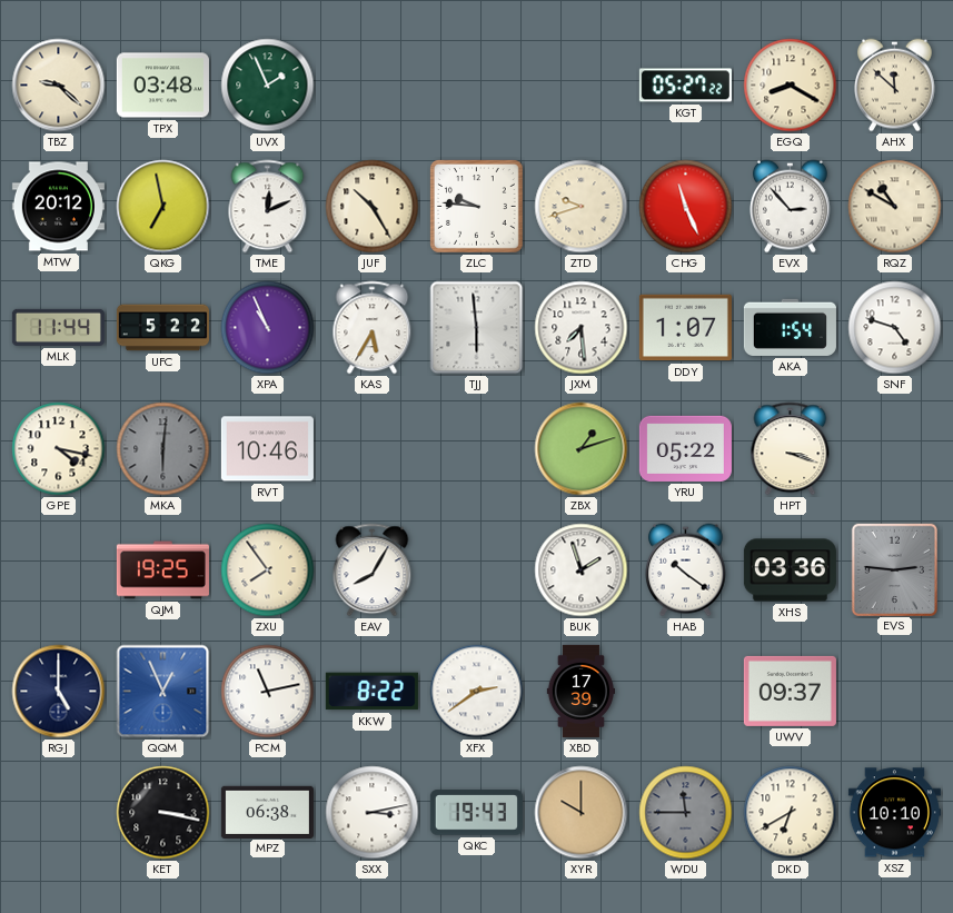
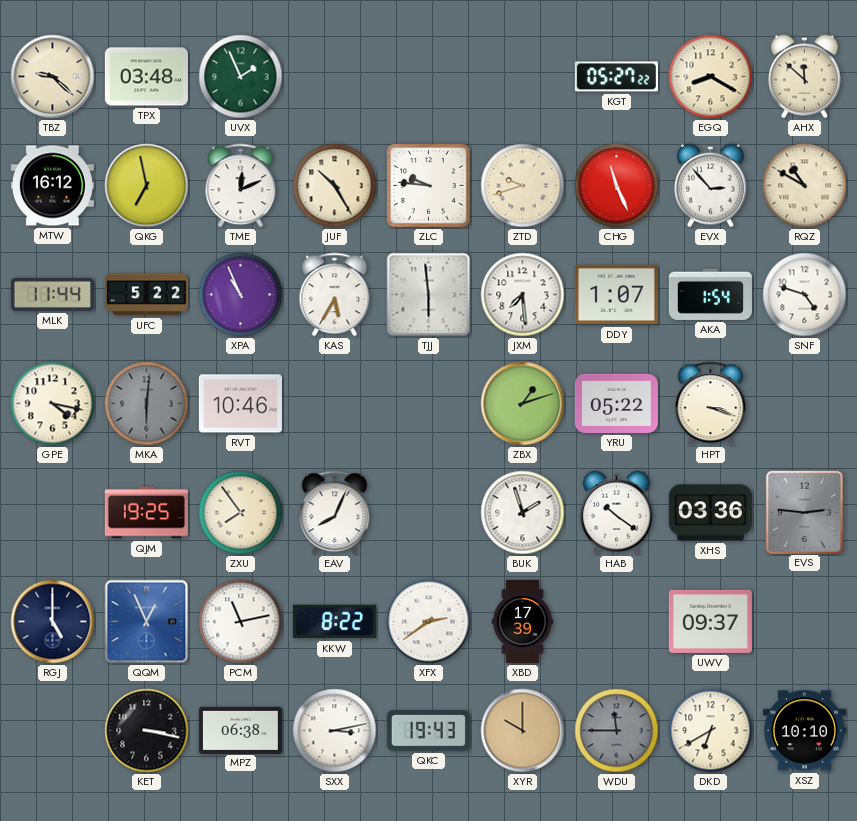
MTW: 20:12 -> 16:12
EAV: 8:05 -> 8:04
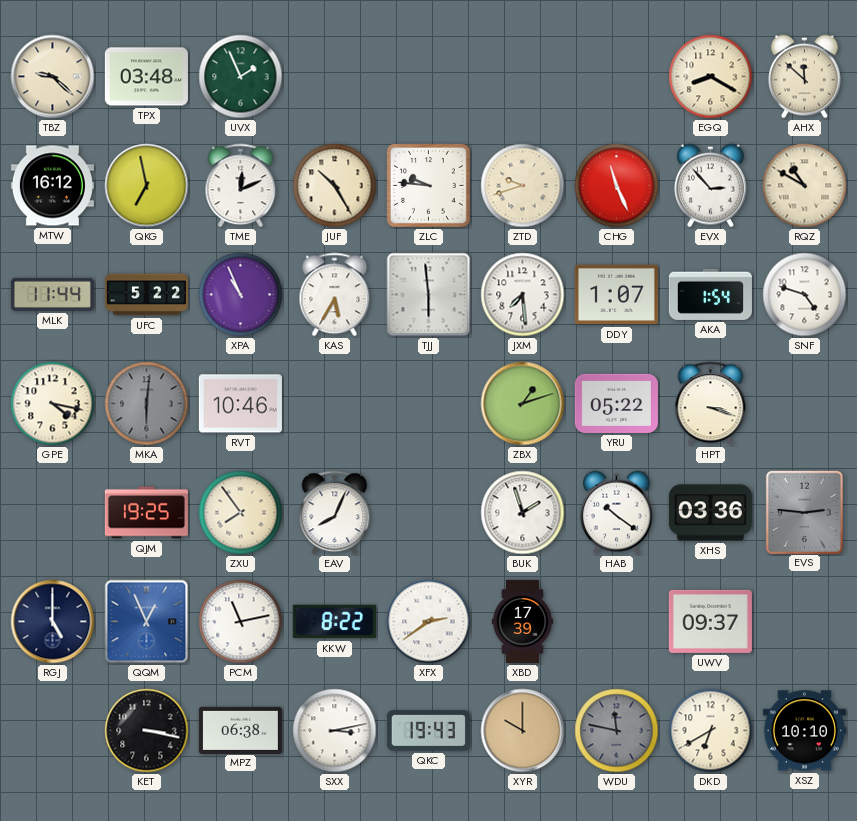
KGT: 05:27 -> none
WDU: 11:45 -> 11:47
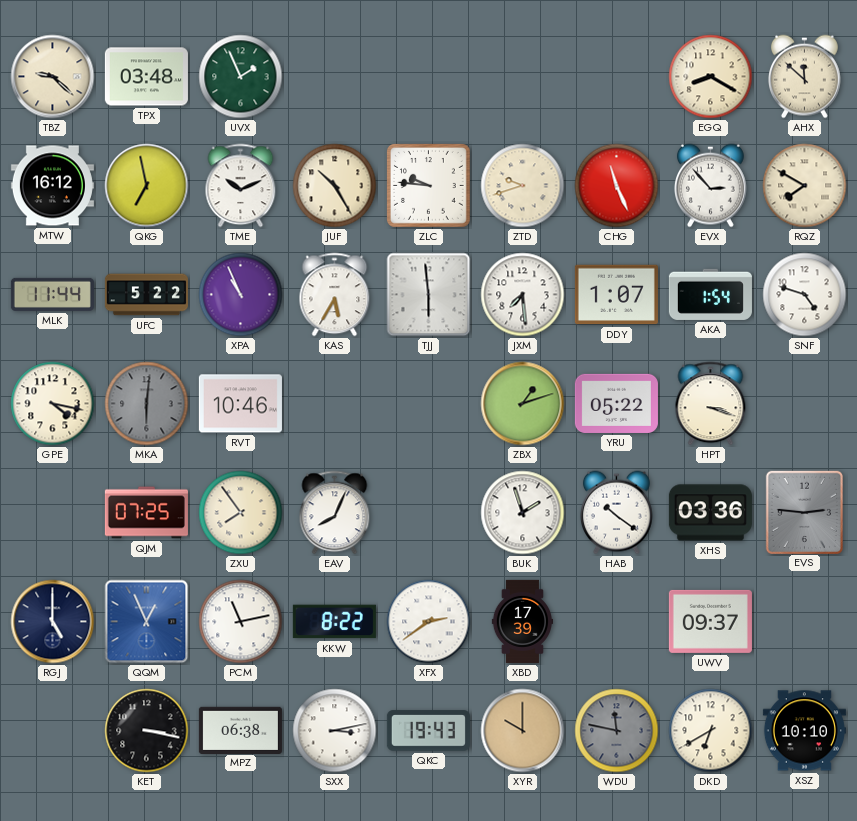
TME: 12:11 -> 10:11
RQZ: 10:50 -> 7:50
QJM: 19:25 -> 07:25
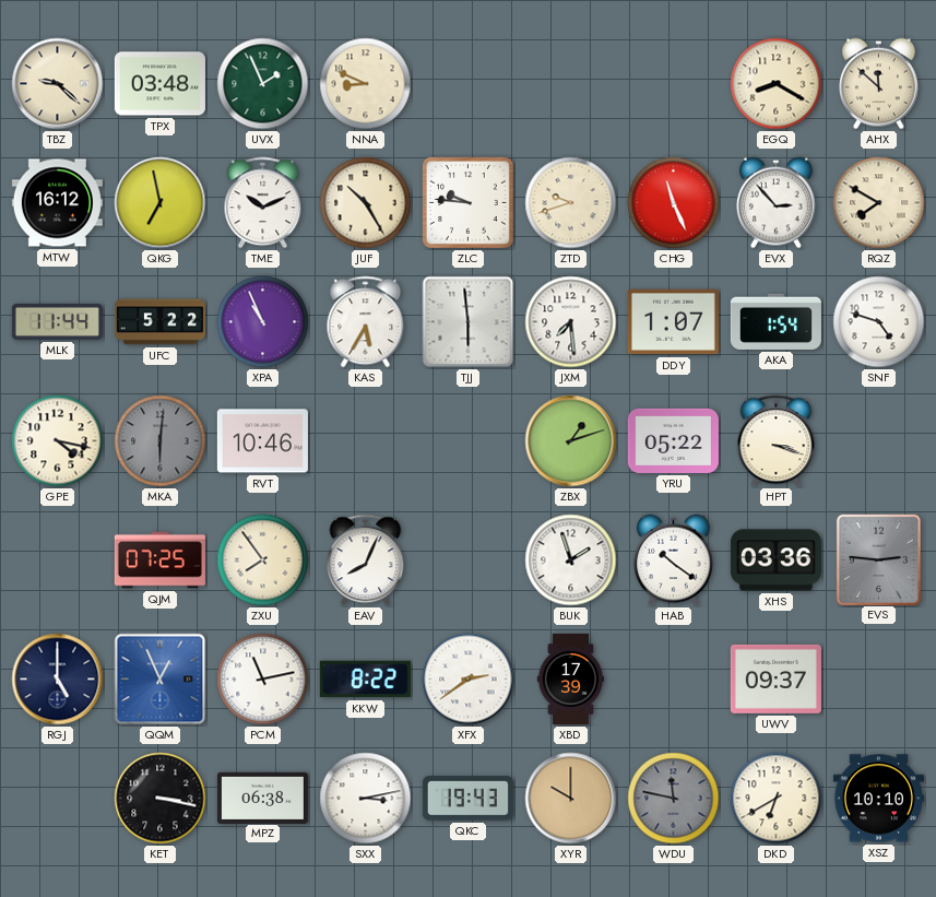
NNA: none -> 8:49
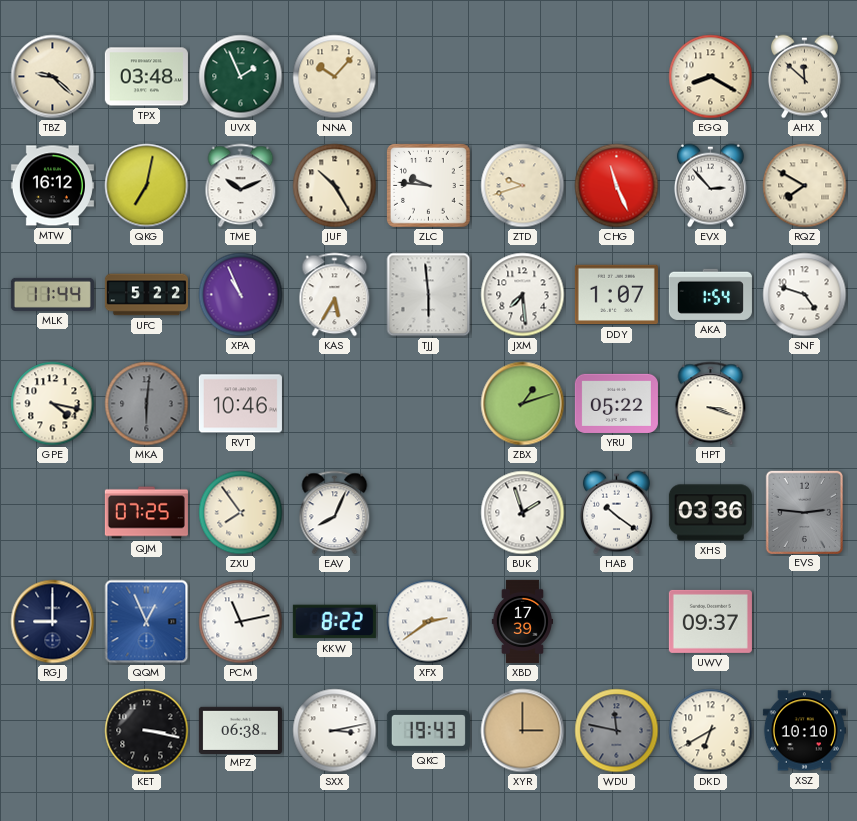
NNA: 8:49 -> 10:07
QKG: 6:58 -> 7:02
RGJ: 5:00 -> 9:00
XYR: 10:00 -> 3:00
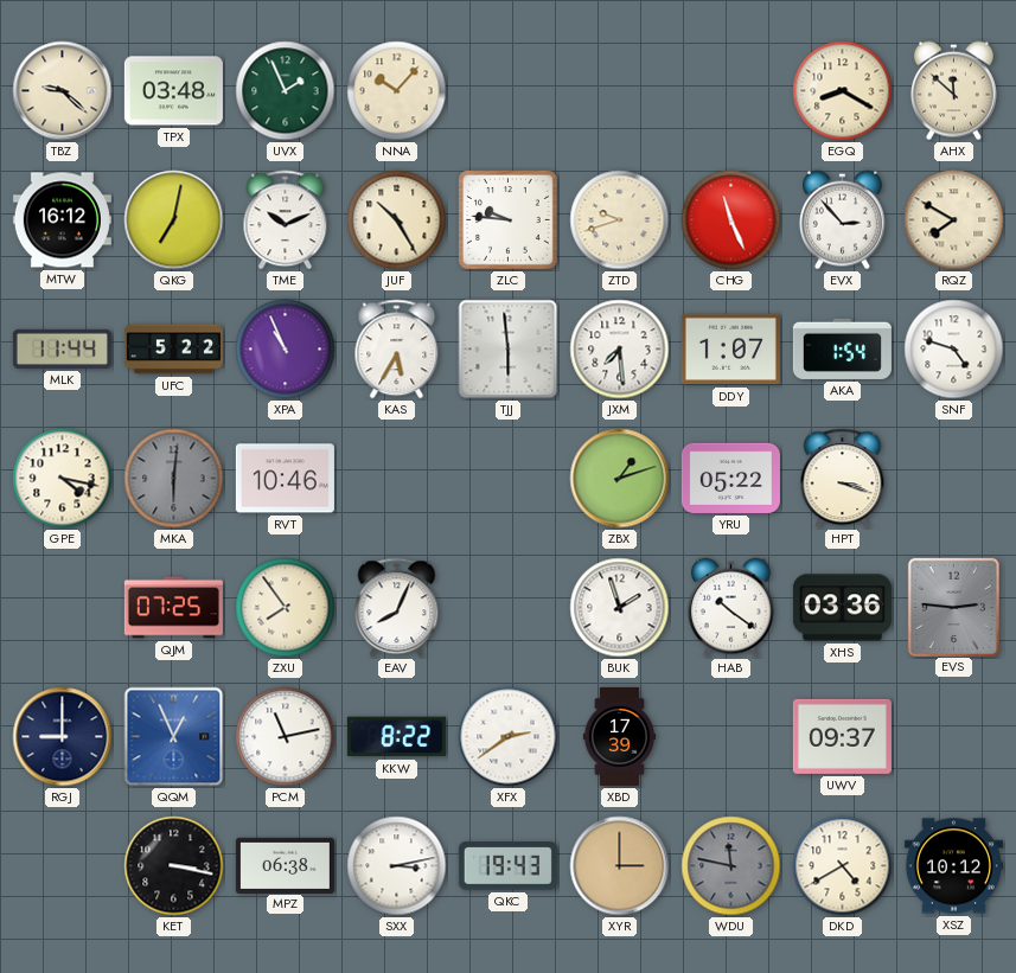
DKD: 6:40 -> 4:40
XSZ: 10:10 -> 10:12
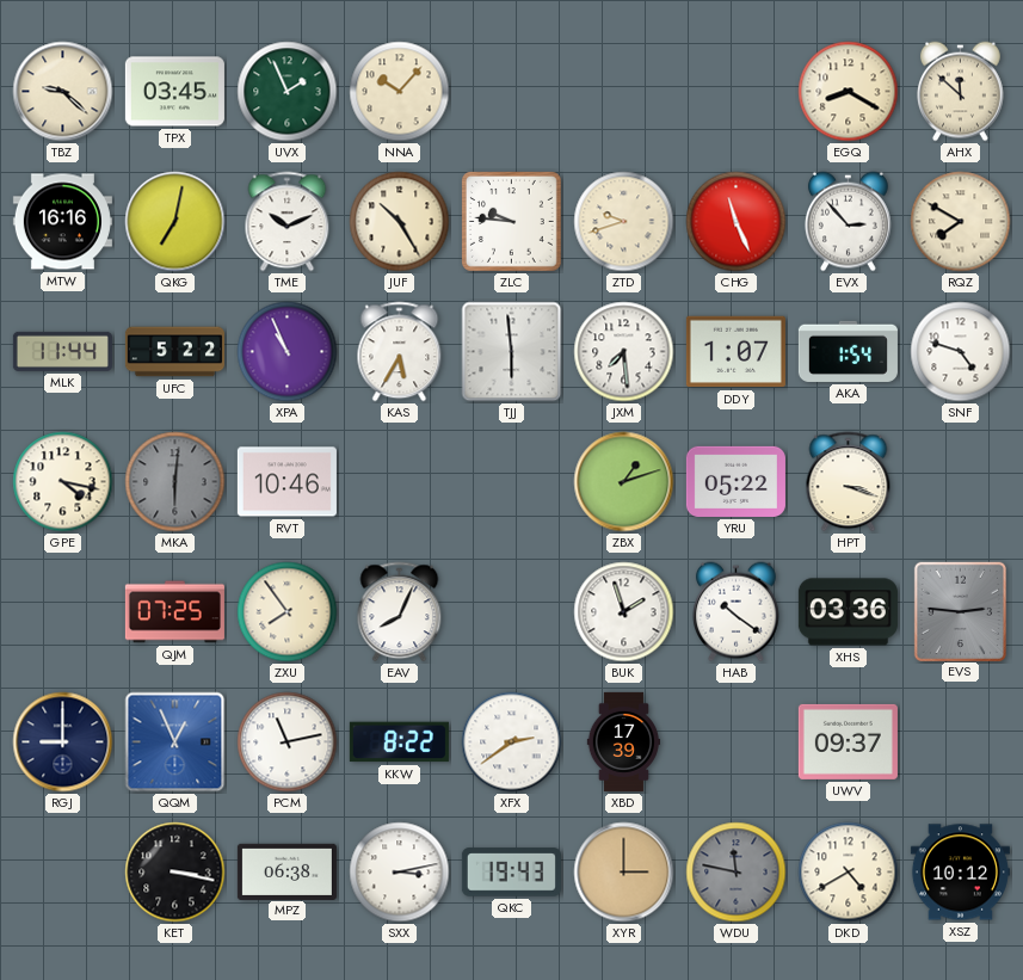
TPX: 03:48 -> 03:45
MTW: 16:12 -> 16:16
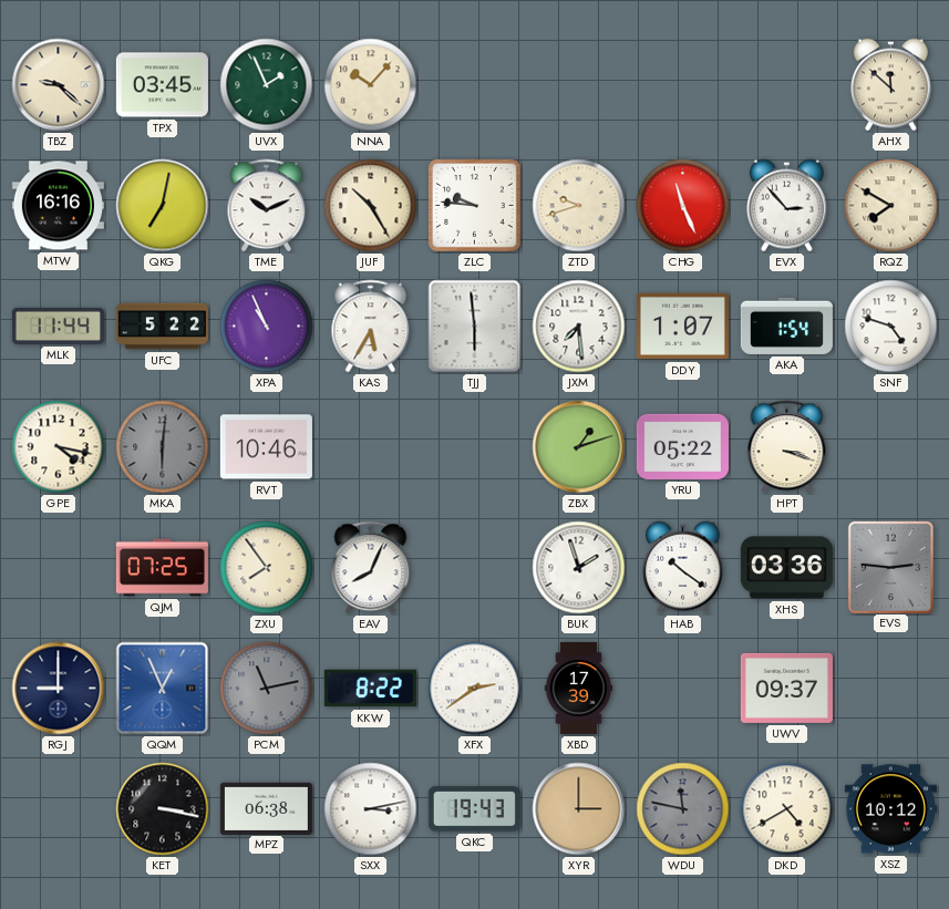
EGQ: 8:20 -> none
PCM dial: white -> grey
